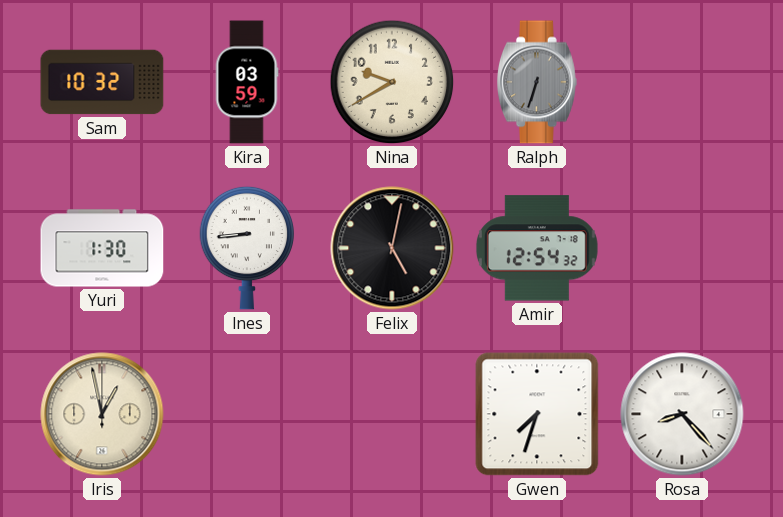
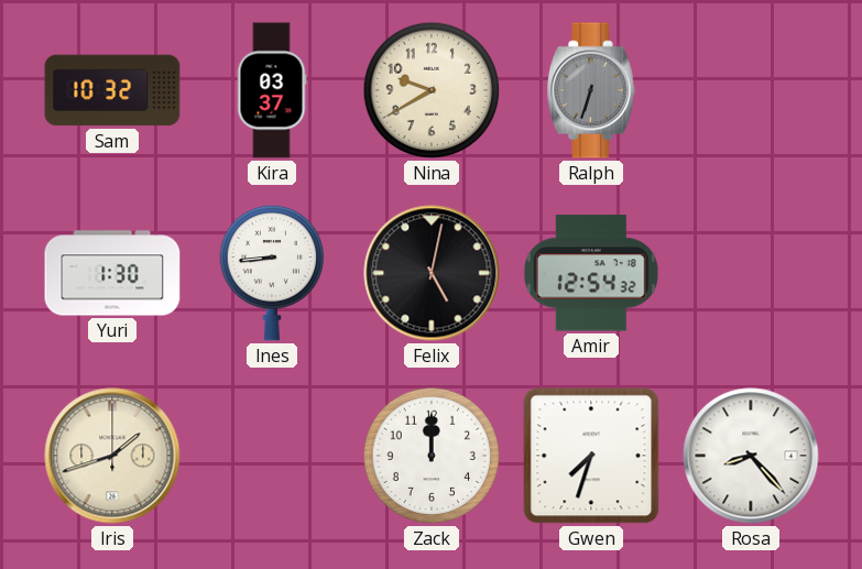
Kira: 03:59 -> 03:37
Iris: 12:58 -> 1:42
Zack: none -> 12:00
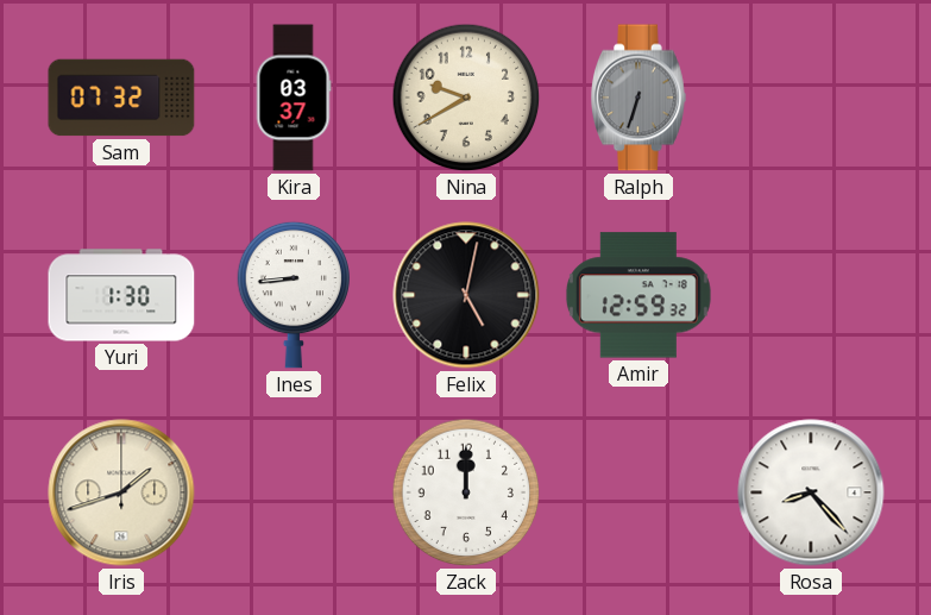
Sam: 10:32 -> 07:32
Amir: 12:54 -> 12:59
Gwen: 7:33 -> none
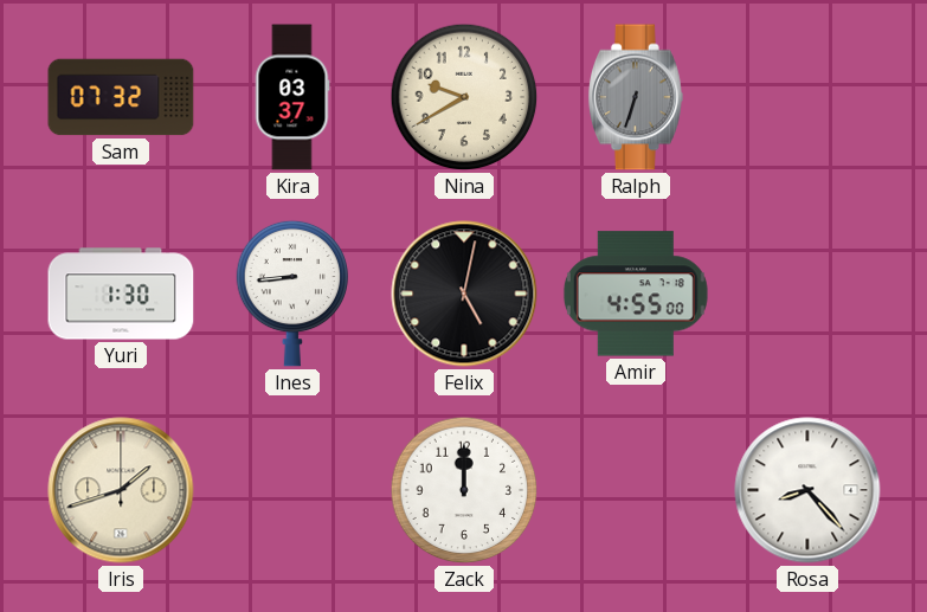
Amir: 12:59 -> 4:55
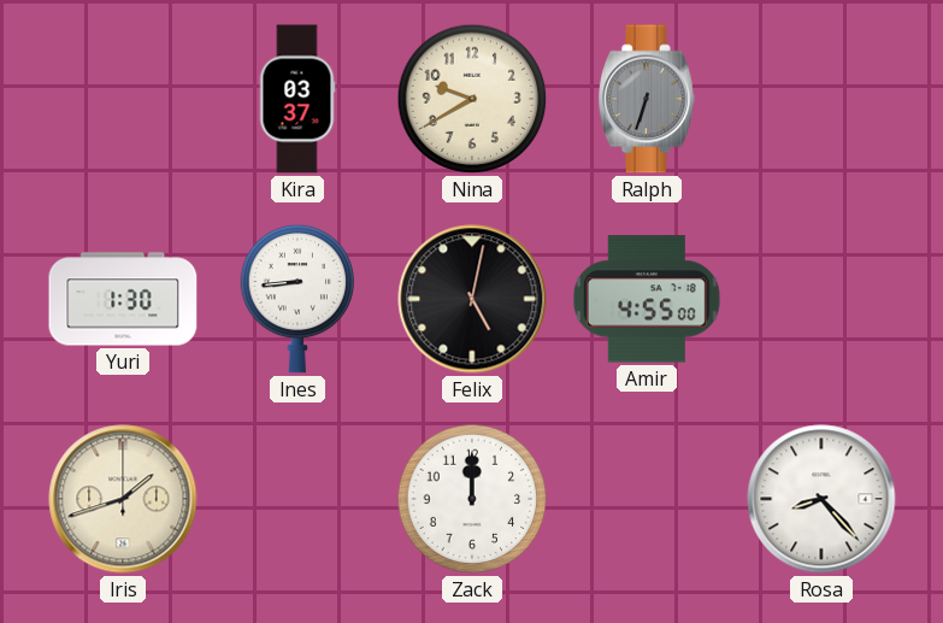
Sam: 07:32 -> none
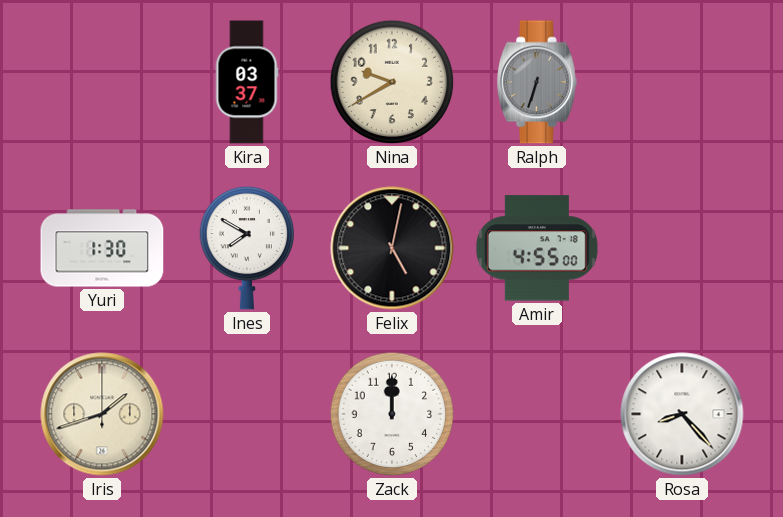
Ines: 8:44 -> 7:50
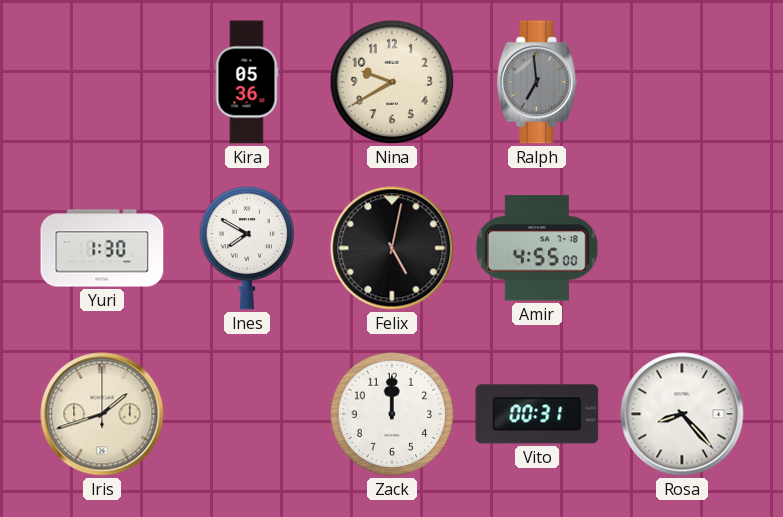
Kira: 03:37 -> 05:36
Ralph: 6:33 -> 6:59
Vito: none -> 00:31
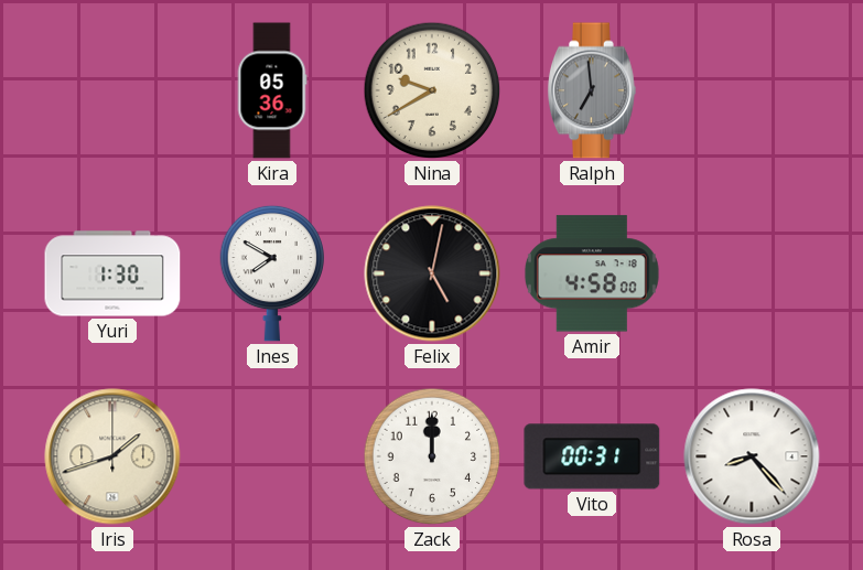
Amir: 4:55 -> 4:58
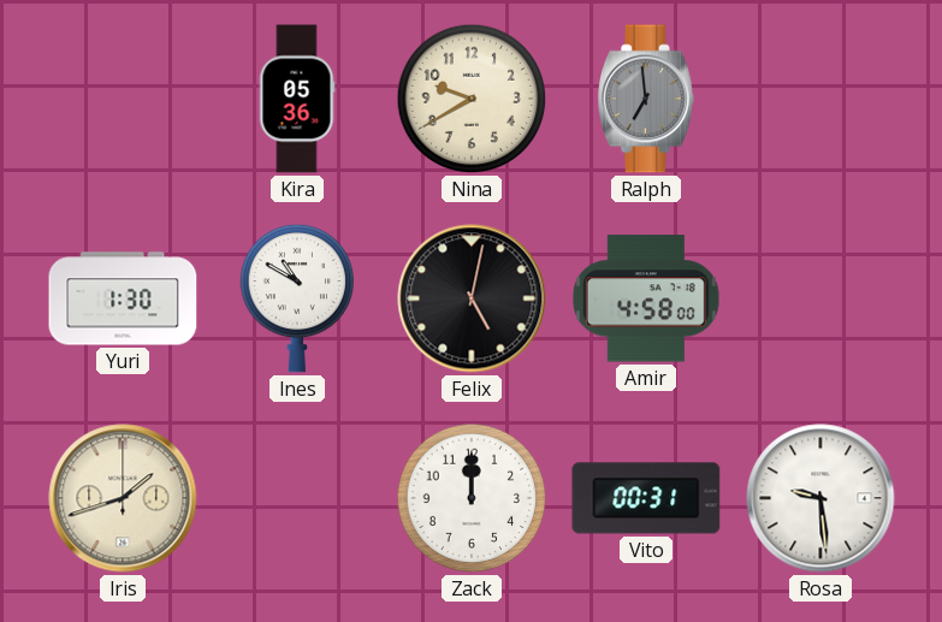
Ines: 7:50 -> 10:50
Rosa: 8:23 -> 9:29
